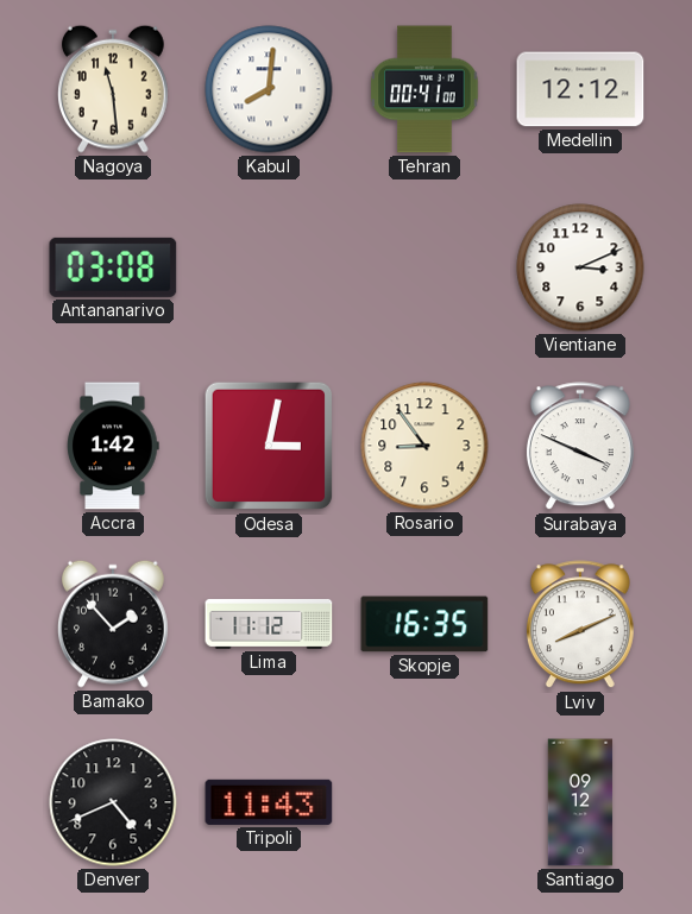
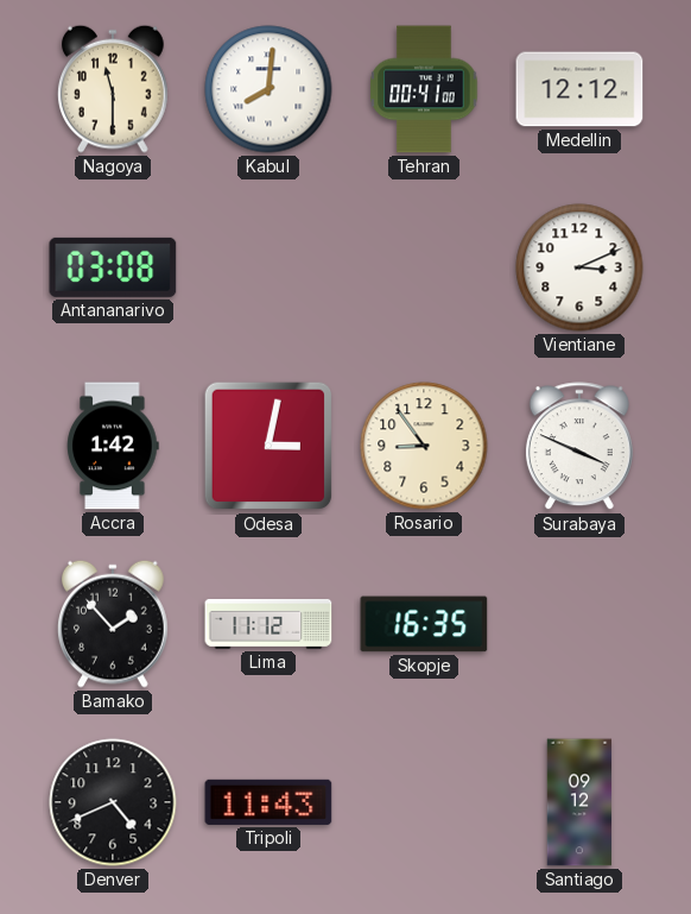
Nagoya: 11:29 -> 11:30
Lviv: 8:11 -> none
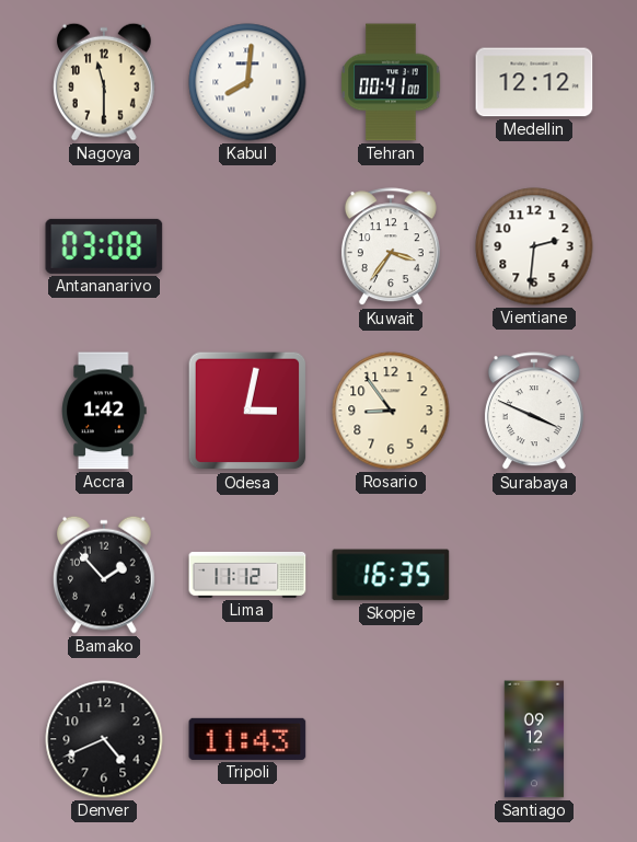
Kuwait: none -> 3:36
Vientiane: 3:11 -> 2:31
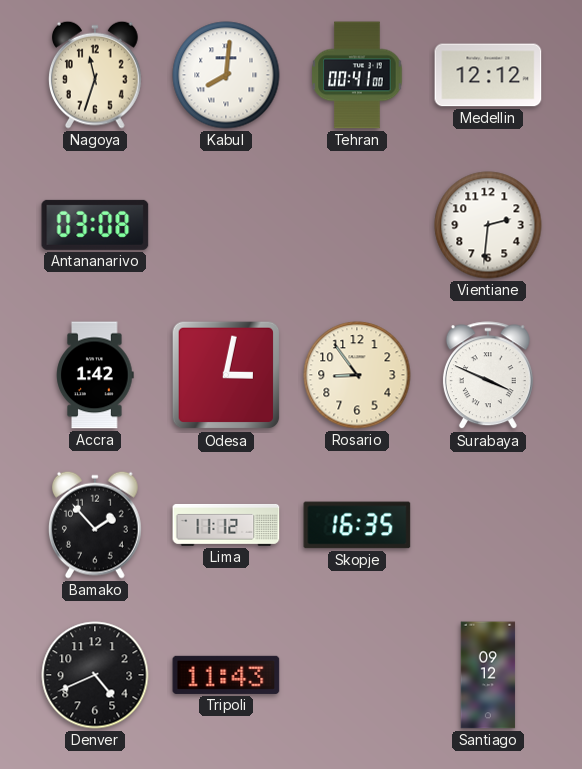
Nagoya: 11:30 -> 11:33
Kuwait: 3:36 -> none
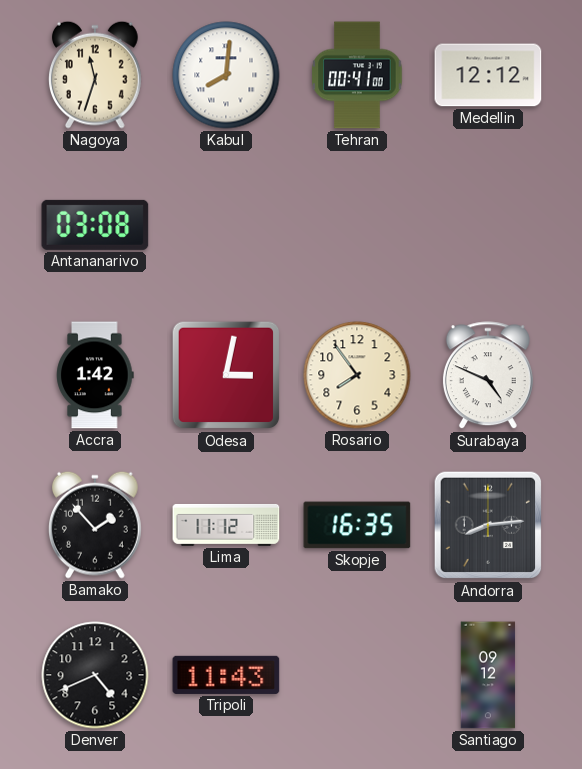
Vientiane: 2:31 -> none
Rosario: 8:54 -> 7:54
Surabaya: 3:49 -> 4:49
Andorra: none -> 8:14
